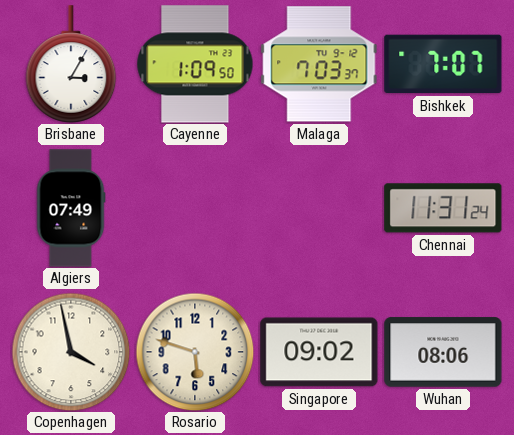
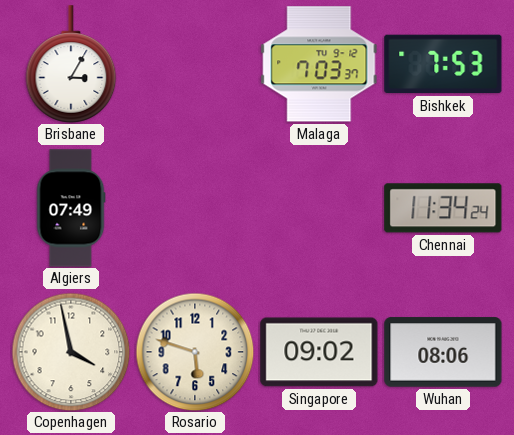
Cayenne: 1:09 -> none
Bishkek: 7:07 -> 7:53
Chennai: 11:31 -> 11:34
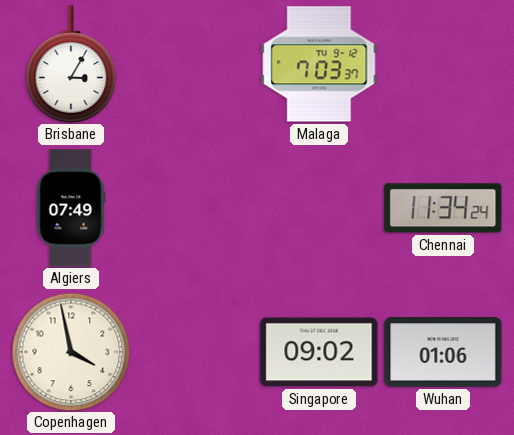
Bishkek: 7:53 -> none
Rosario: 5:48 -> none
Wuhan: 08:06 -> 01:06
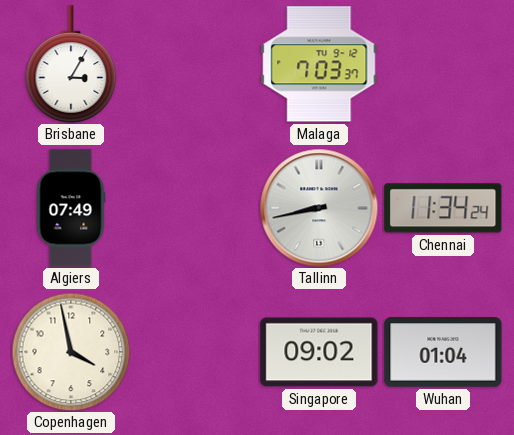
Tallinn: none -> 8:43
Wuhan: 01:06 -> 01:04
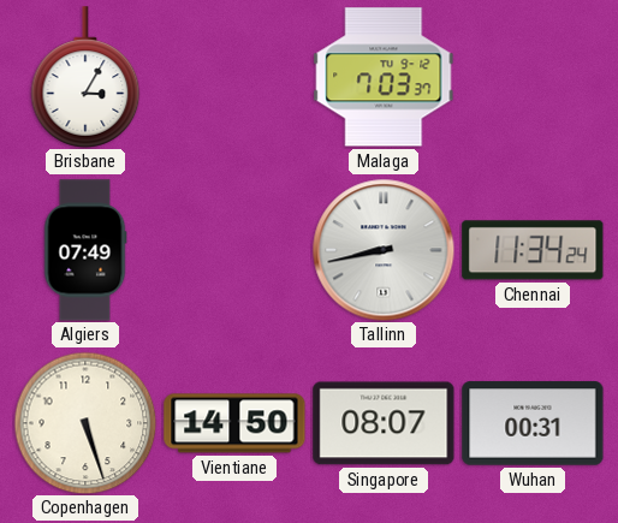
Copenhagen: 3:58 -> 5:27
Vientiane: none -> 14:50
Singapore: 09:02 -> 08:07
Wuhan: 01:04 -> 00:31
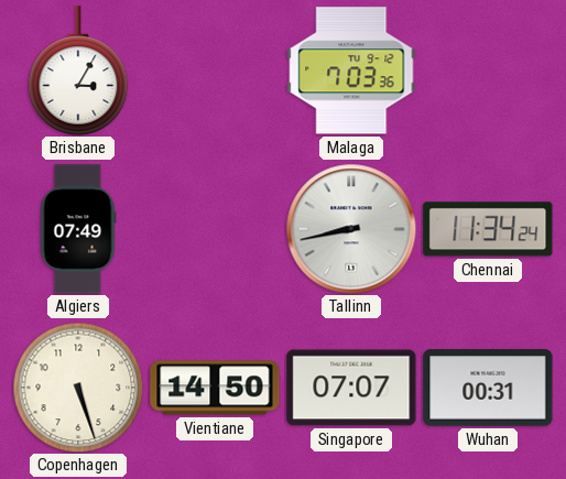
Malaga: 7:03:37 -> 7:03:36
Singapore: 08:07 -> 07:07
